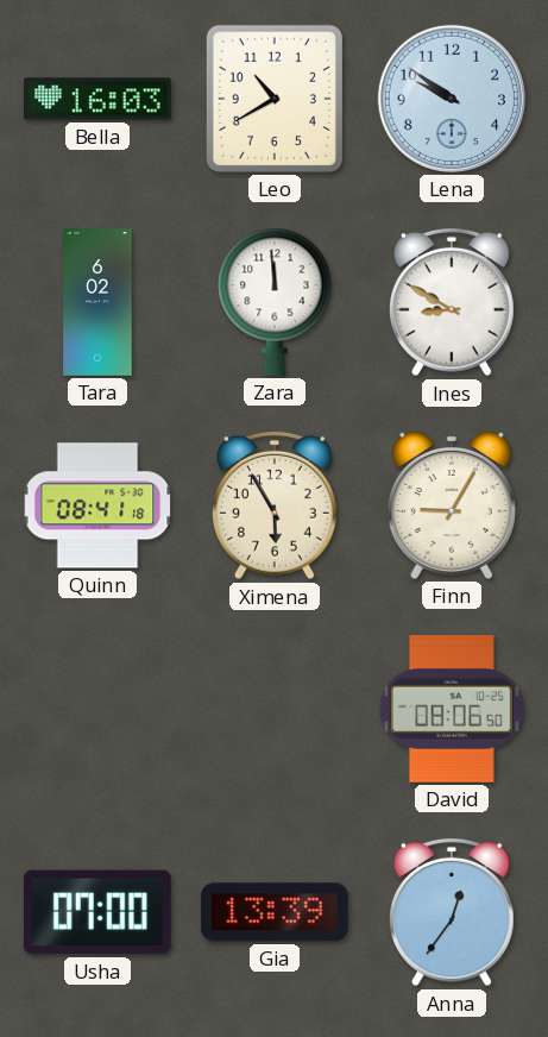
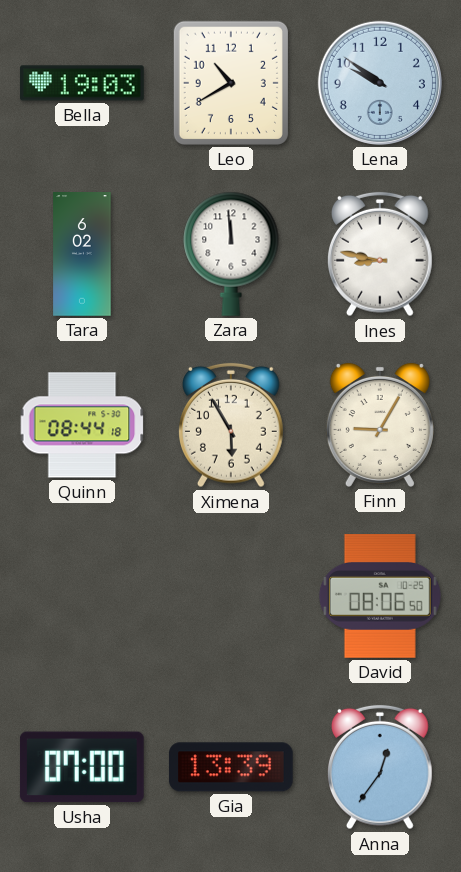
Bella: 16:03 -> 19:03
Ines: 8:50 -> 8:47
Quinn: 08:41 -> 08:44
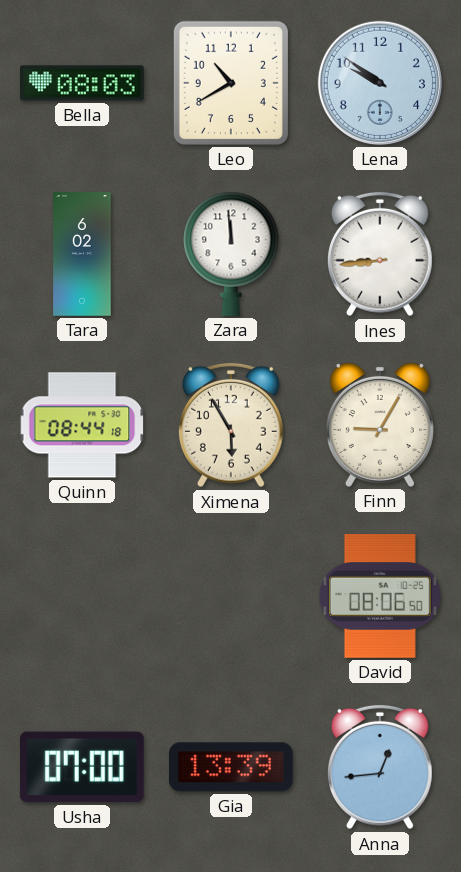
Bella: 19:03 -> 08:03
Ines: 8:47 -> 8:44
Anna: 12:36 -> 12:44
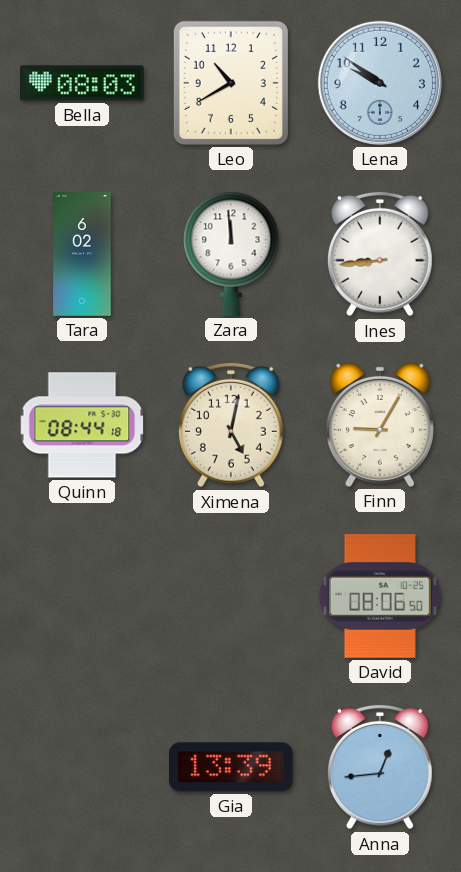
Ximena: 5:55 -> 5:02
Usha: 07:00 -> none
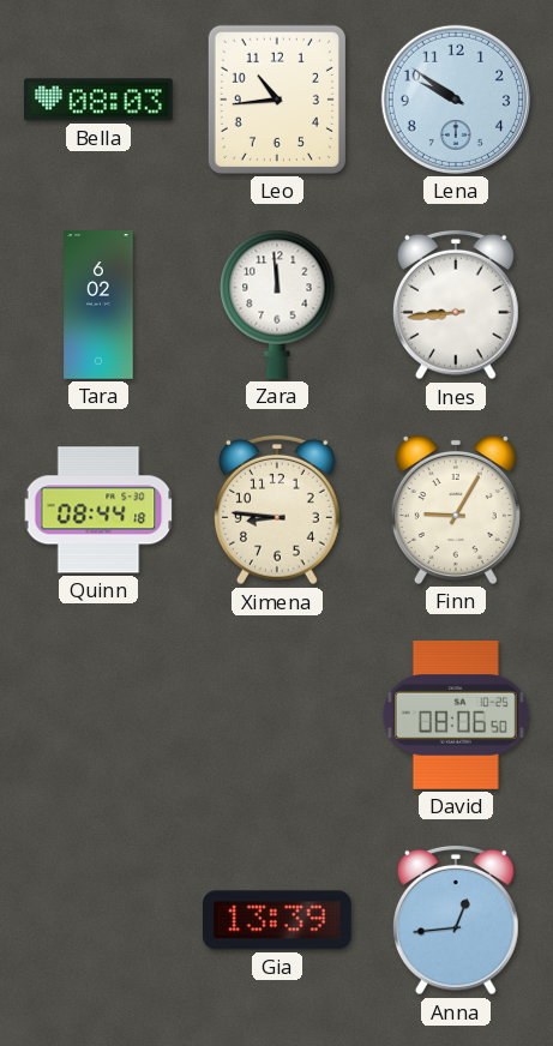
Leo: 10:40 -> 10:44
Ximena: 5:02 -> 8:46
